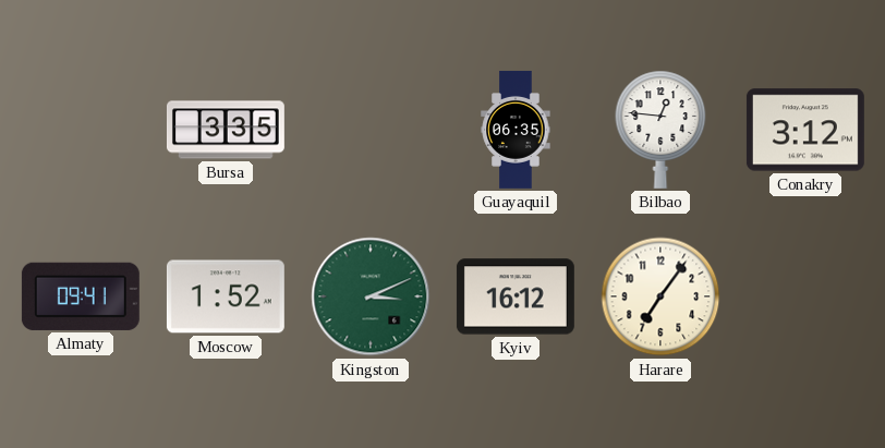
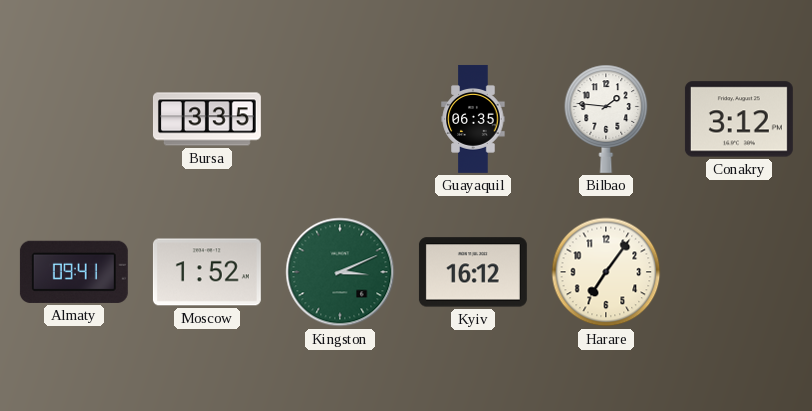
Bilbao: 12:46 -> 1:46
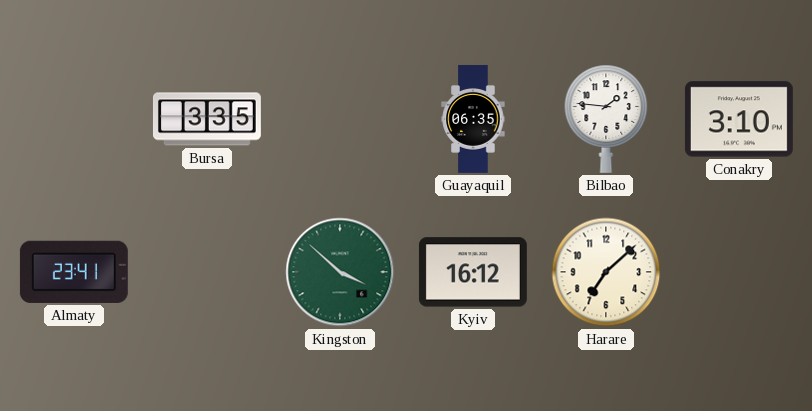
Conakry: 3:12 -> 3:10
Almaty: 09:41 -> 23:41
Moscow: 1:52 -> none
Kingston: 3:11 -> 3:52
Harare: 7:06 -> 7:08
